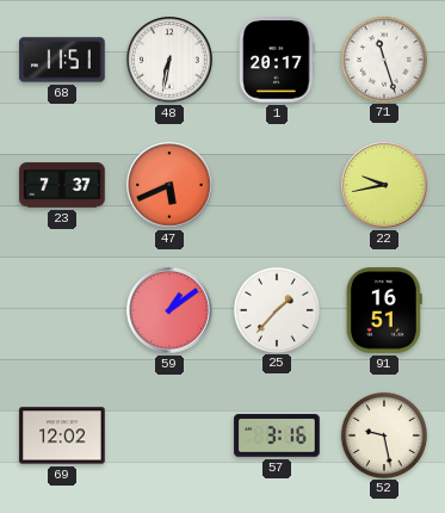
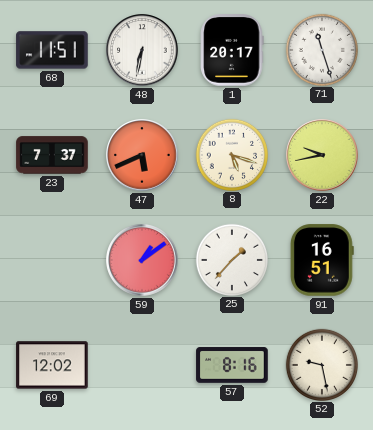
8: none -> 5:18
57: 3:16 -> 8:16
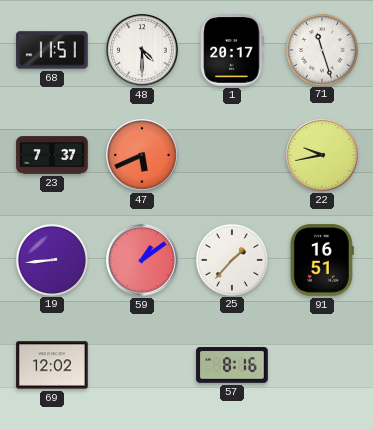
48: 6:32 -> 4:30
8: 5:18 -> none
19: none -> 8:44
52: 9:28 -> none
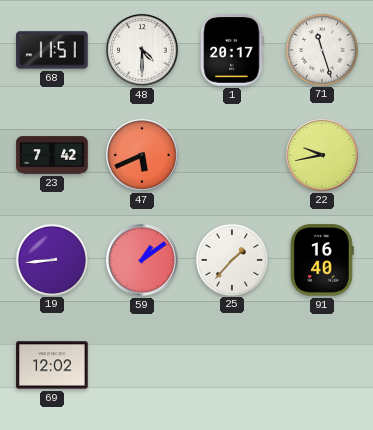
23: 7:37 -> 7:42
91: 16:51 -> 16:40
57: 8:16 -> none
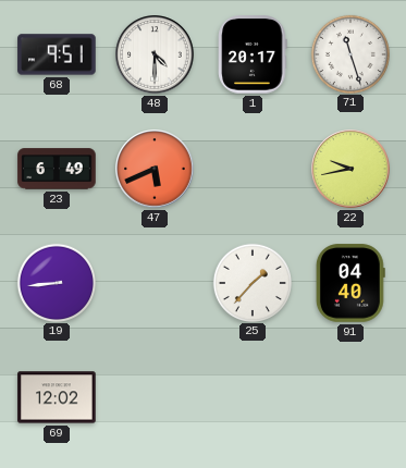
68: 11:51 -> 9:51
23: 7:42 -> 6:49
59: 1:09 -> none
91: 16:40 -> 04:40
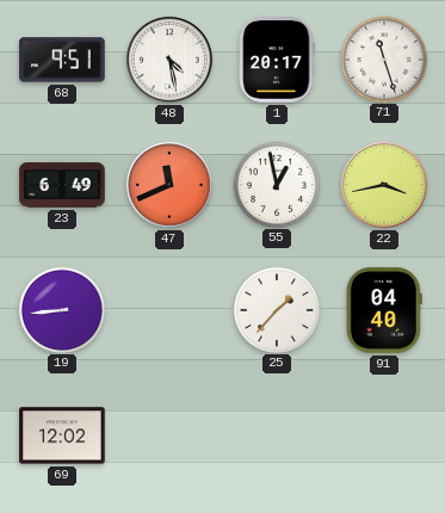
48: 4:30 -> 4:28
47: 5:41 -> 11:41
55: none -> 12:58
22: 9:43 -> 3:43
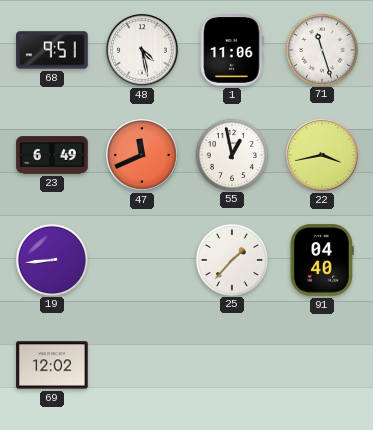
1: 20:17 -> 11:06
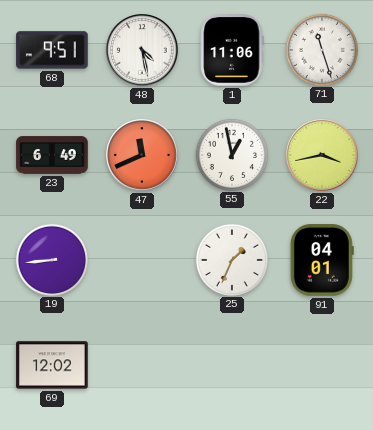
25: 1:37 -> 1:34
91: 04:40 -> 04:01
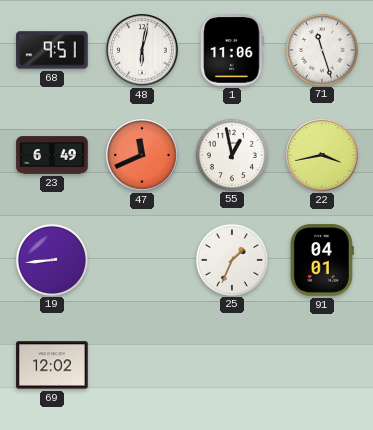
48: 4:28 -> 6:02
